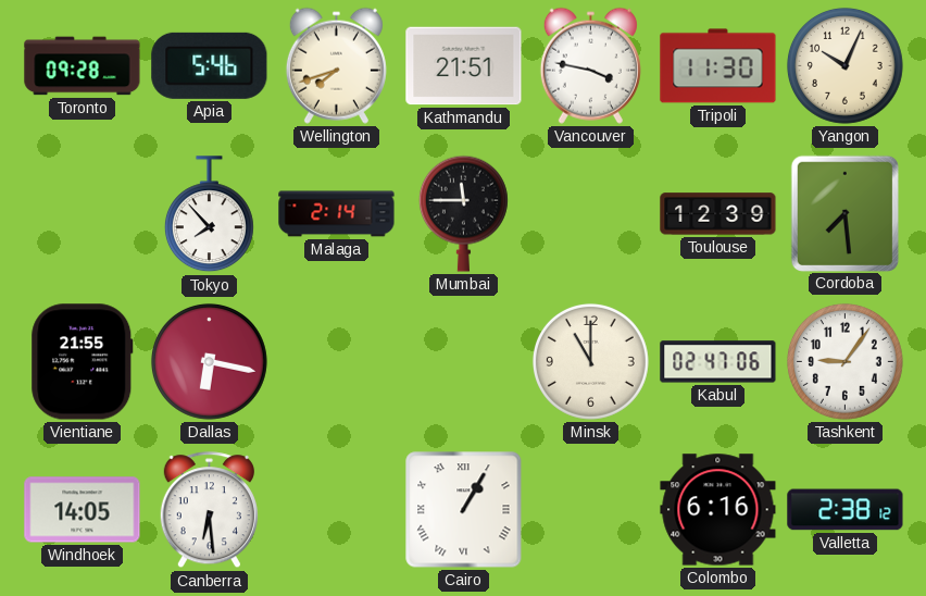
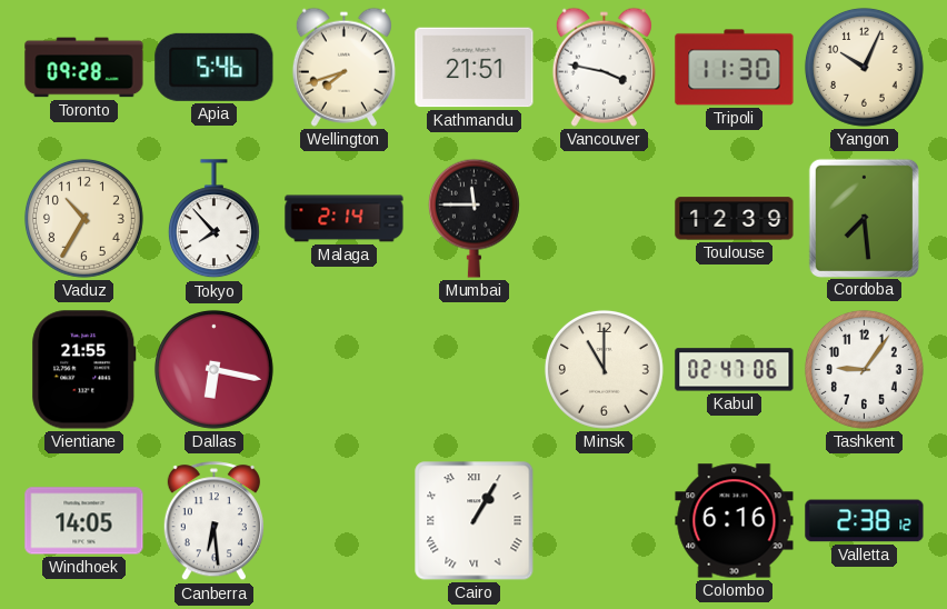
Vaduz: none -> 10:35
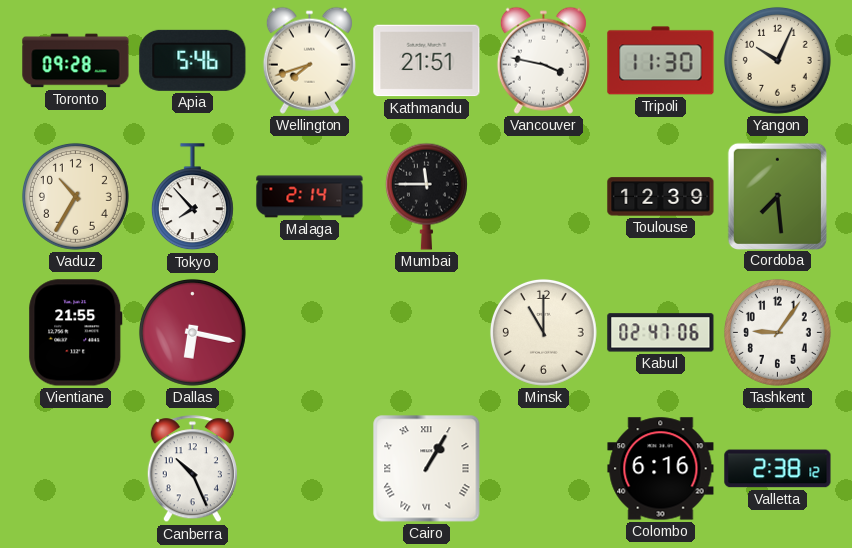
Windhoek: 14:05 -> none
Canberra: 6:29 -> 10:26
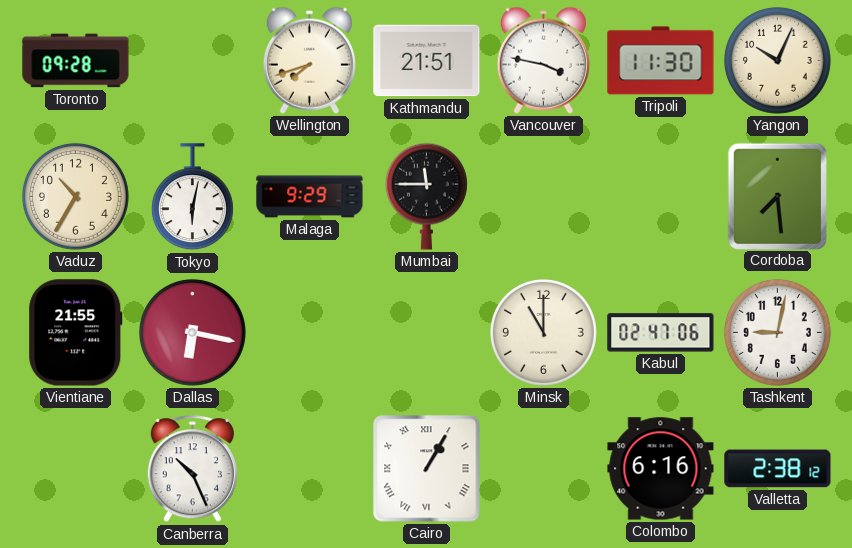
Apia: 5:46 -> none
Tokyo: 7:53 -> 6:02
Malaga: 2:14 -> 9:29
Toulouse: 12:39 -> none
Tashkent: 9:06 -> 9:02
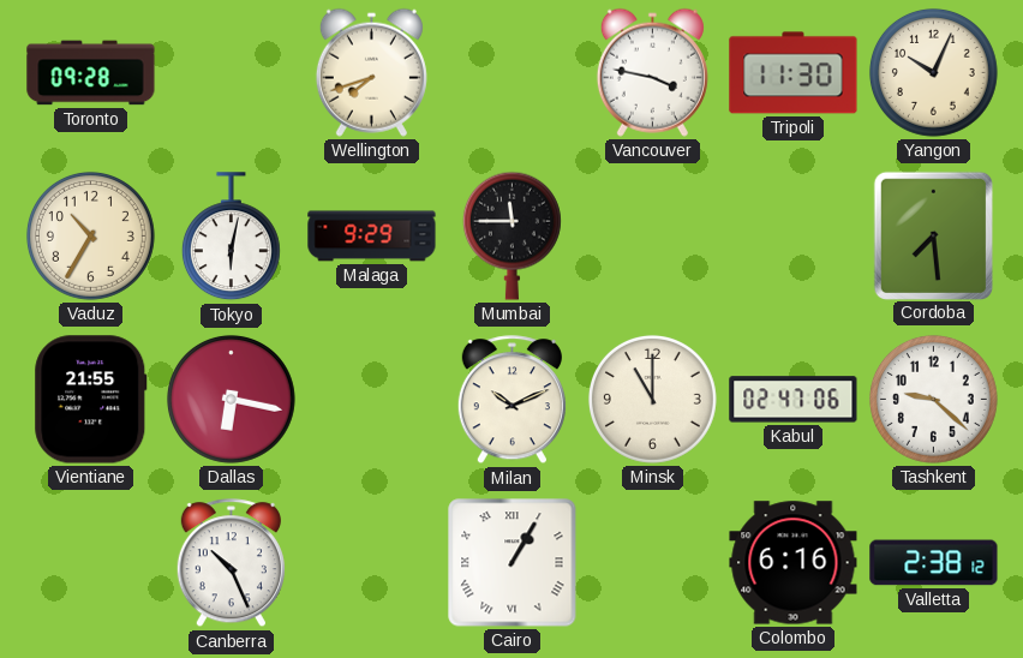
Kathmandu: 21:51 -> none
Milan: none -> 10:11
Tashkent: 9:02 -> 9:22
